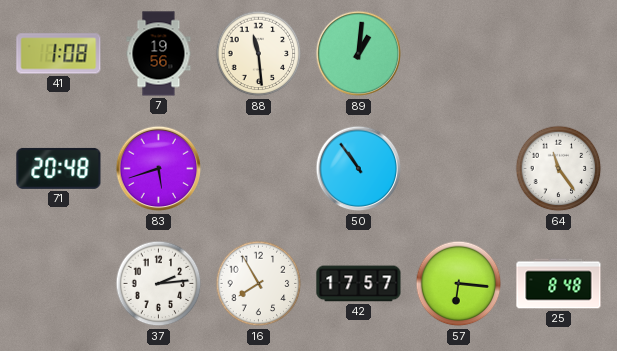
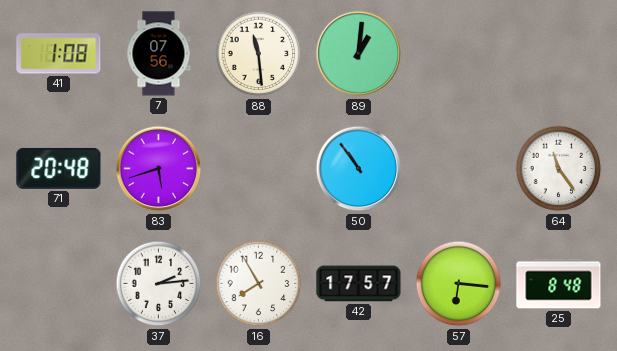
7: 19:56 -> 07:56
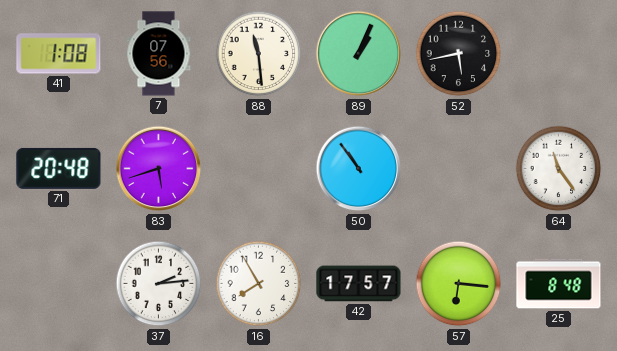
89: 1:01 -> 1:04
52: none -> 5:43
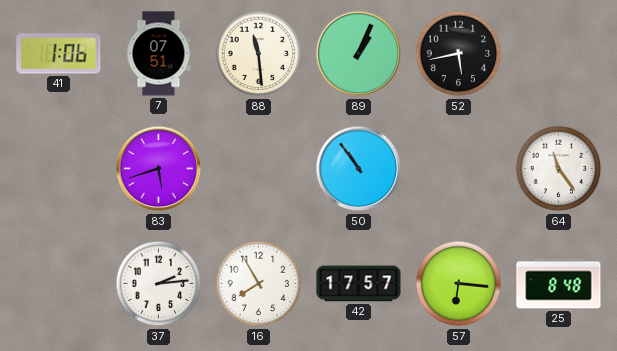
41: 1:08 -> 1:06
7: 07:56 -> 07:51
71: 20:48 -> none
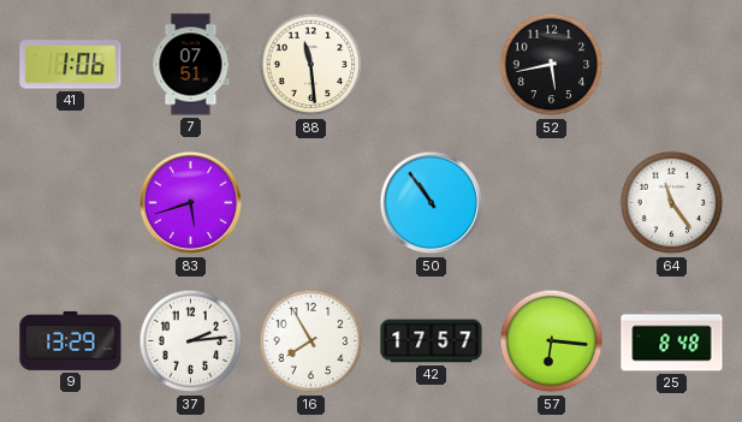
89: 1:04 -> none
9: none -> 13:29
